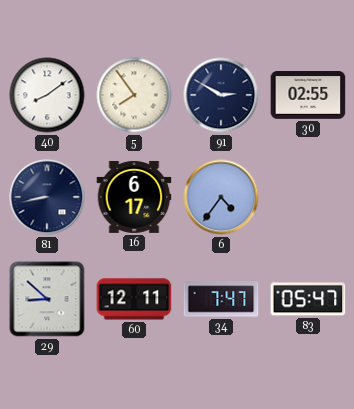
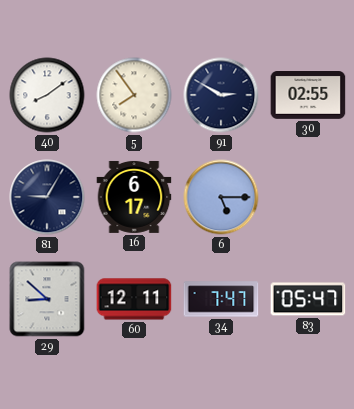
81: 8:43 -> 9:05
6: 4:36 -> 5:15
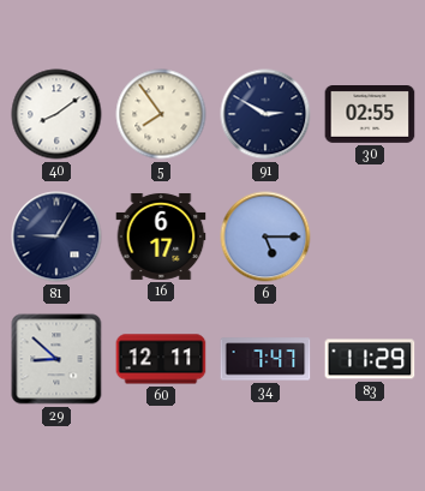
83: 05:47 -> 11:29
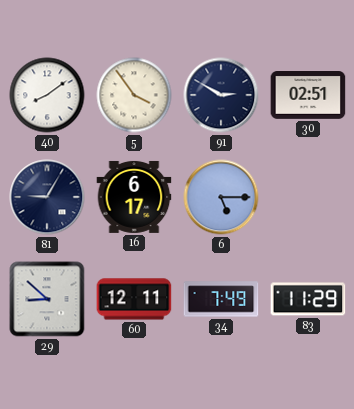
5: 7:54 -> 3:54
30: 02:55 -> 02:51
34: 7:47 -> 7:49
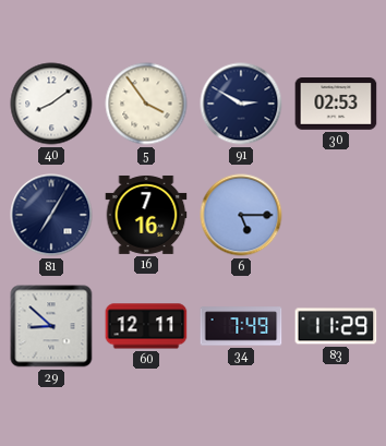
30: 02:51 -> 02:53
81: 9:05 -> 7:05
16: 6:17 -> 7:16
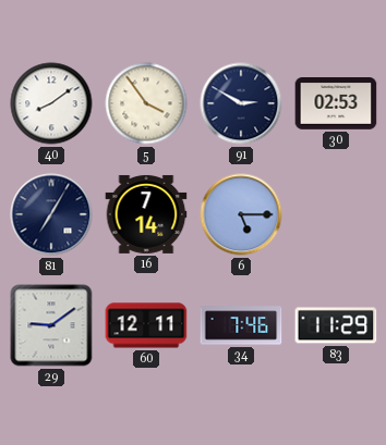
16: 7:16 -> 7:14
29: 8:52 -> 9:09
34: 7:49 -> 7:46
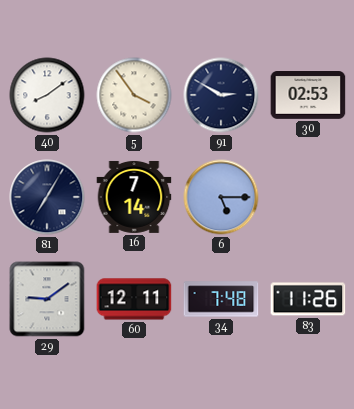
34: 7:46 -> 7:48
83: 11:29 -> 11:26
